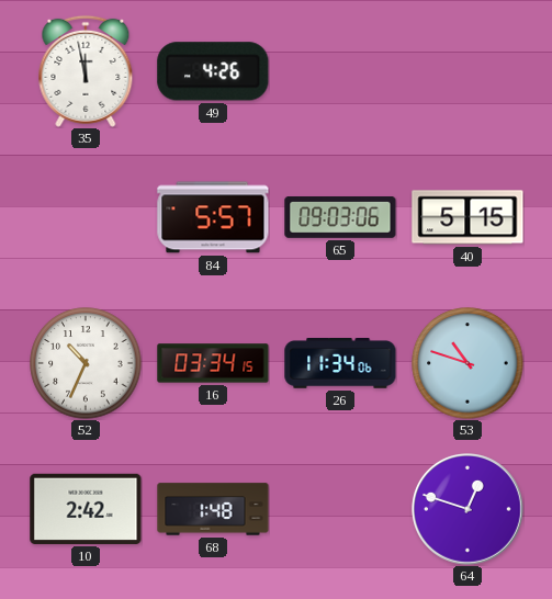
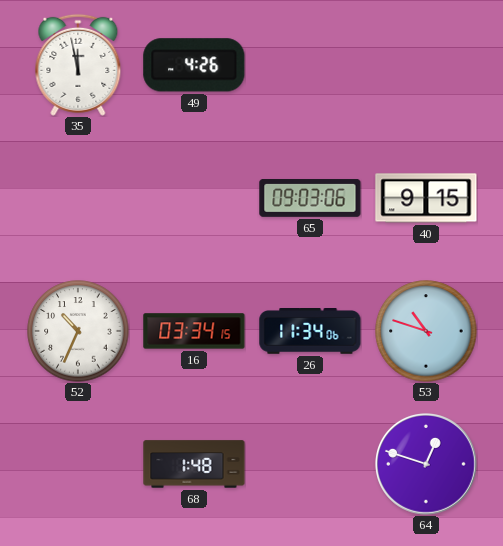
84: 5:57 -> none
40: 5:15 -> 9:15
10: 2:42 -> none
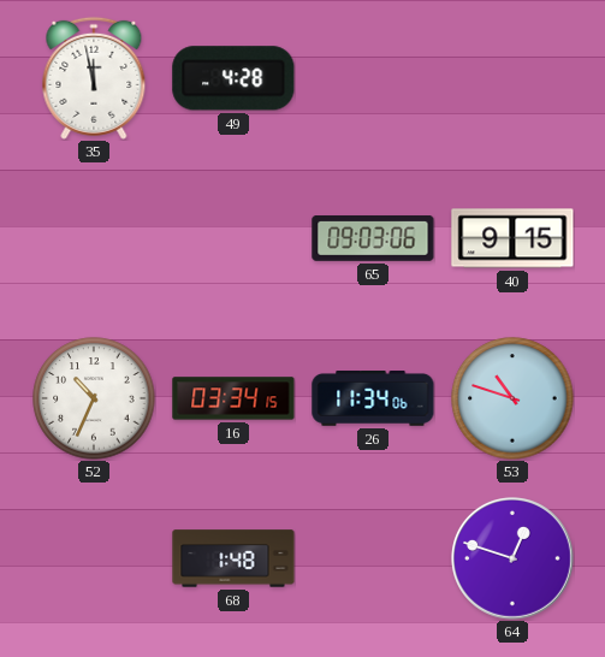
49: 4:26 -> 4:28
